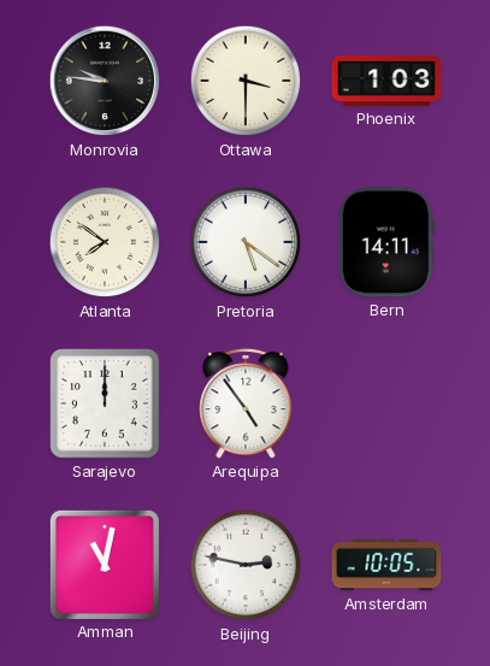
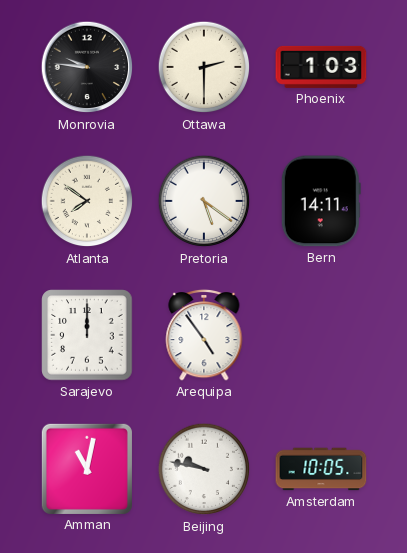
Ottawa: 3:30 -> 2:30
Beijing: 2:47 -> 9:47
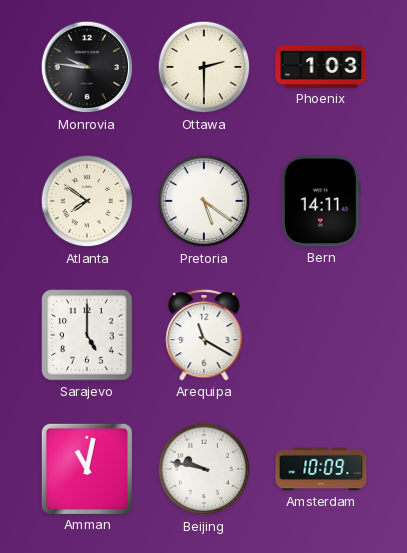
Sarajevo: 12:00 -> 5:00
Arequipa: 4:54 -> 11:20
Amsterdam: 10:05 -> 10:09
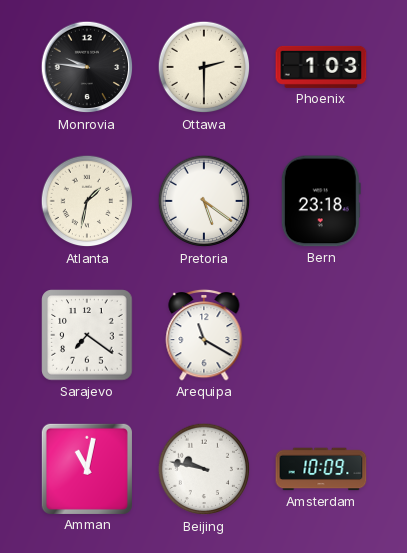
Atlanta: 7:51 -> 1:32
Bern: 14:11 -> 23:18
Sarajevo: 5:00 -> 7:21
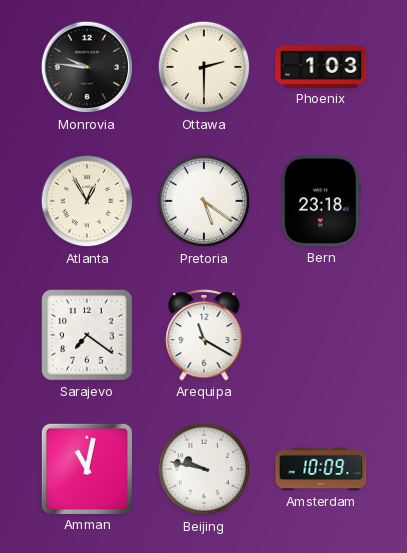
Atlanta: 1:32 -> 12:55
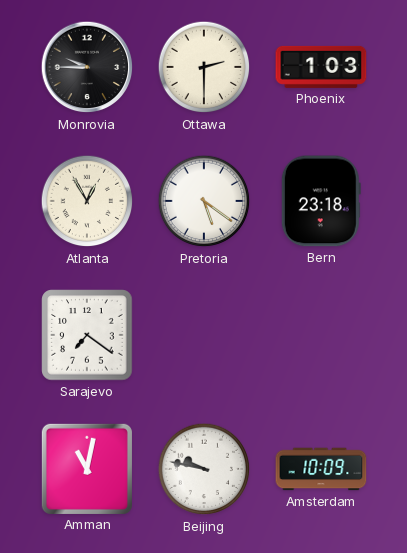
Monrovia: 9:46 -> 9:45
Arequipa: 11:20 -> none
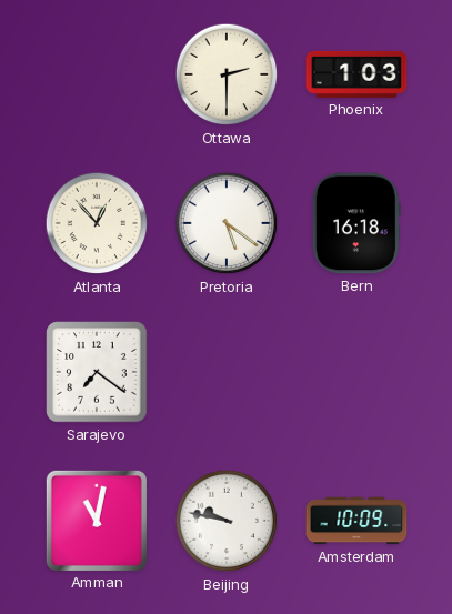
Monrovia: 9:45 -> none
Atlanta: 12:55 -> 12:53
Bern: 23:18 -> 16:18
